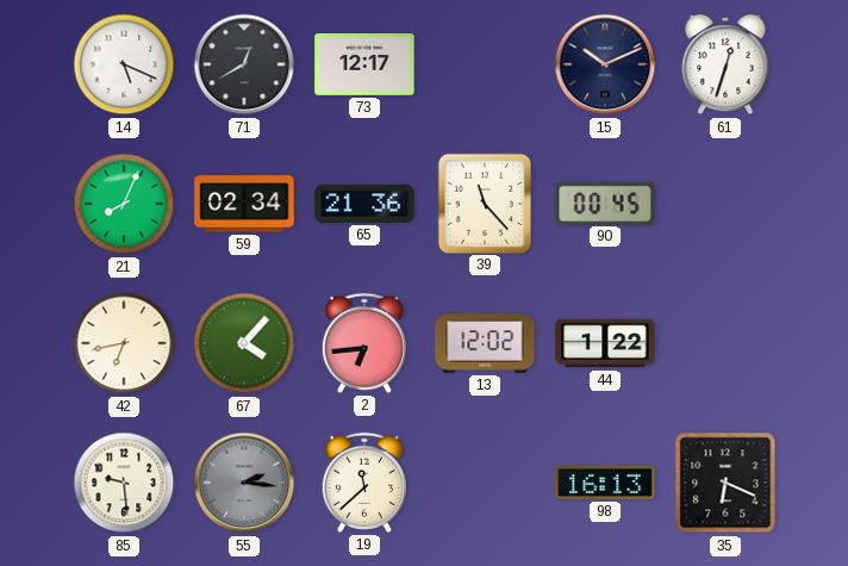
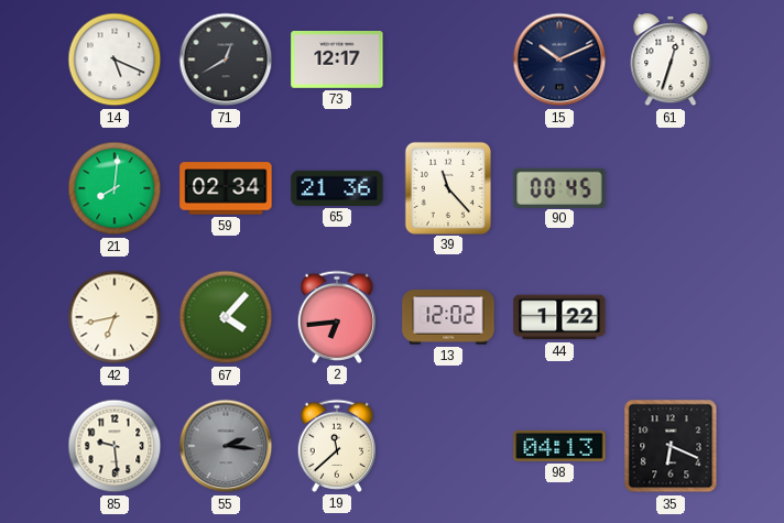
21: 8:04 -> 8:01
98: 16:13 -> 04:13
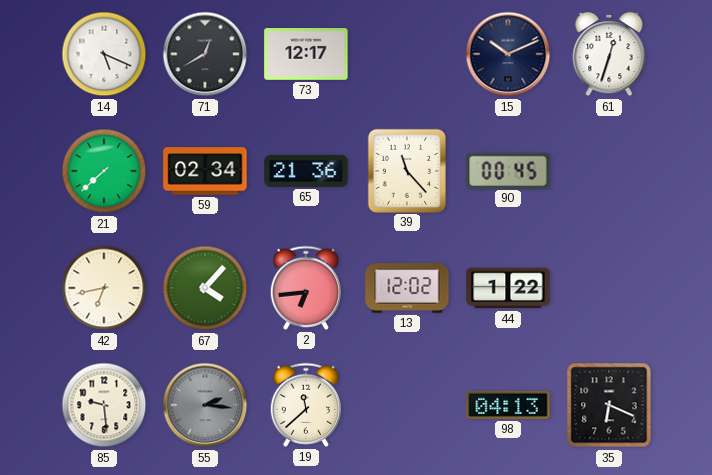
21: 8:01 -> 7:38
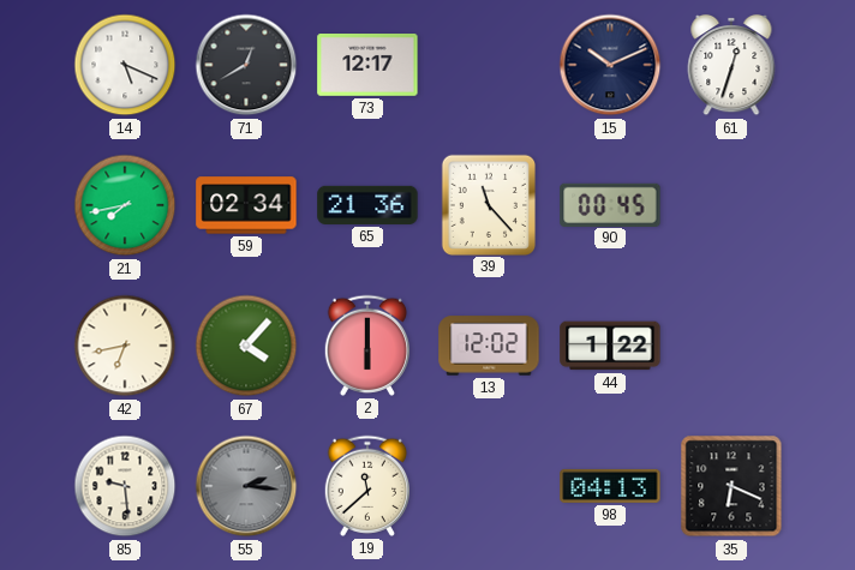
21: 7:38 -> 7:43
2: 6:44 -> 6:00
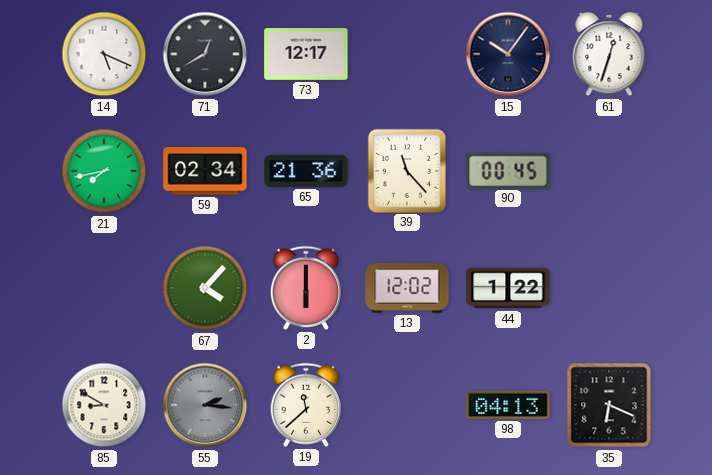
15: 10:11 -> 10:06
42: 6:43 -> none
85: 9:29 -> 8:50
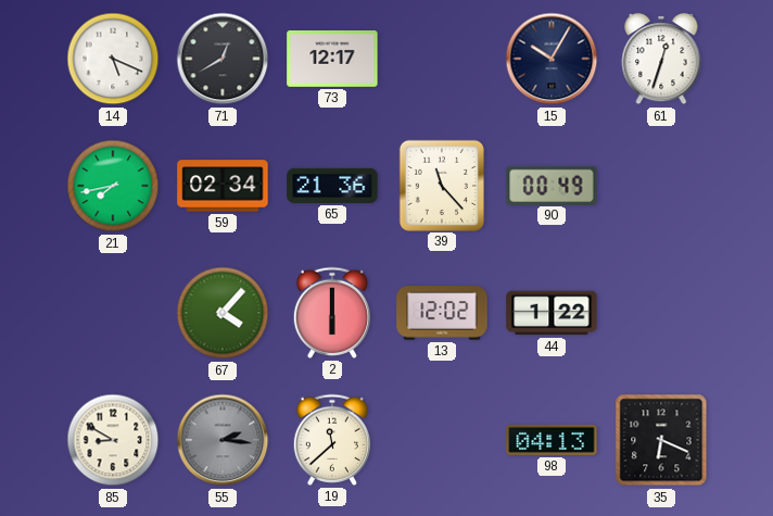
15: 10:06 -> 10:05
90: 00:45 -> 00:49
